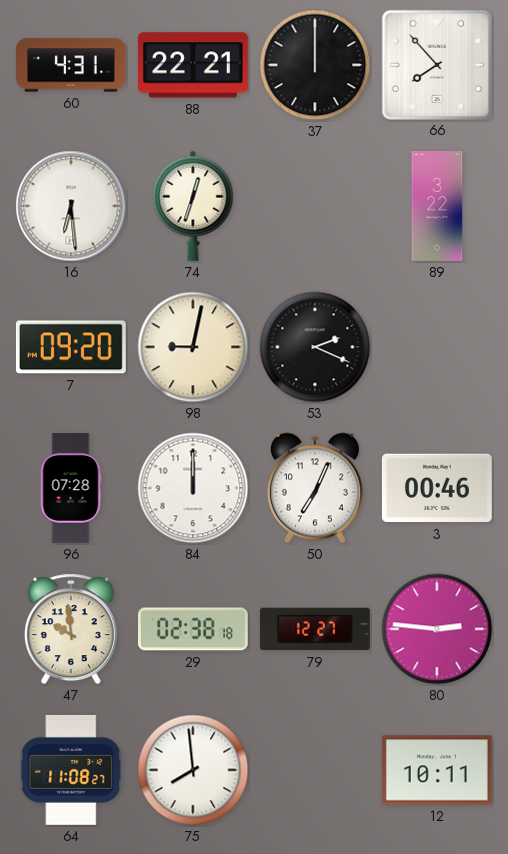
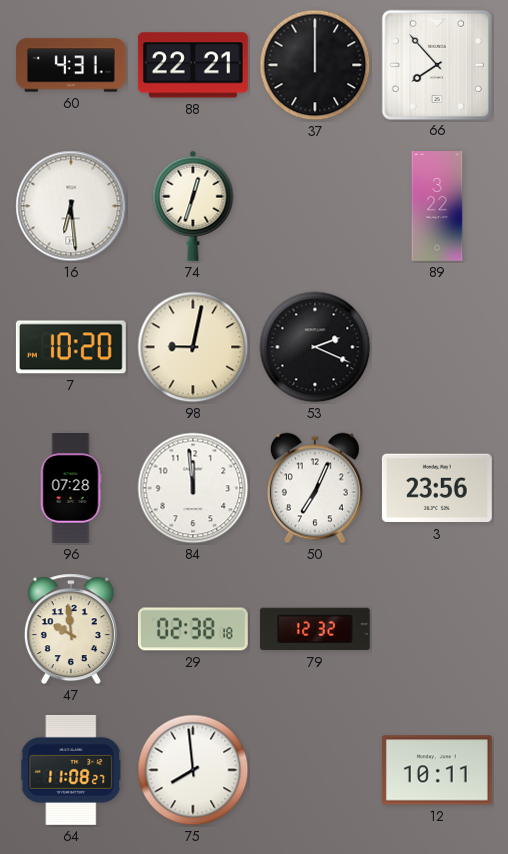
7: 09:20 -> 10:20
84: 12:00 -> 11:59
3: 00:46 -> 23:56
79: 12:27 -> 12:32
80: 2:46 -> none
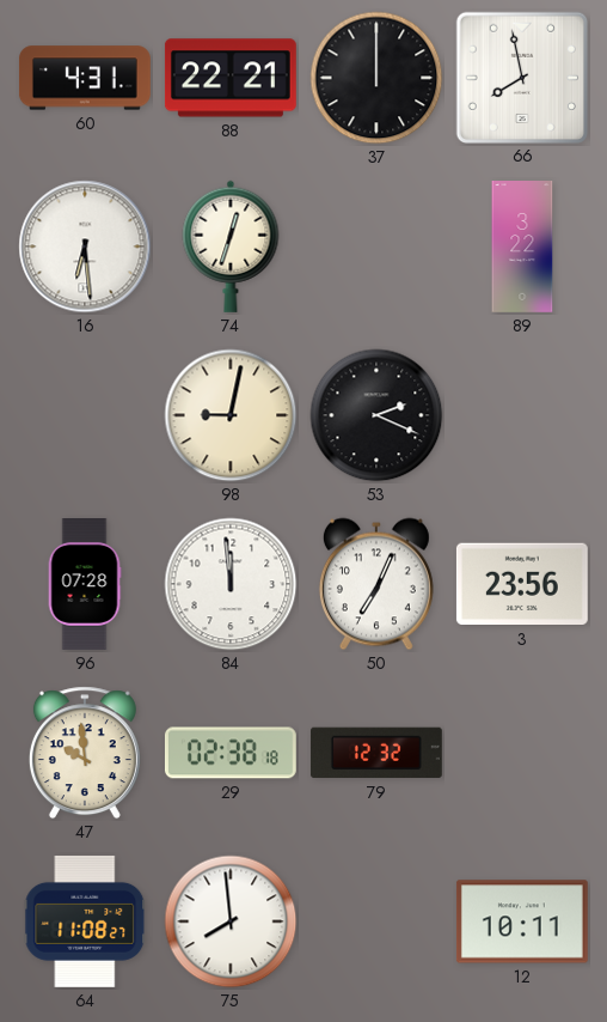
66: 7:53 -> 7:58
7: 10:20 -> none
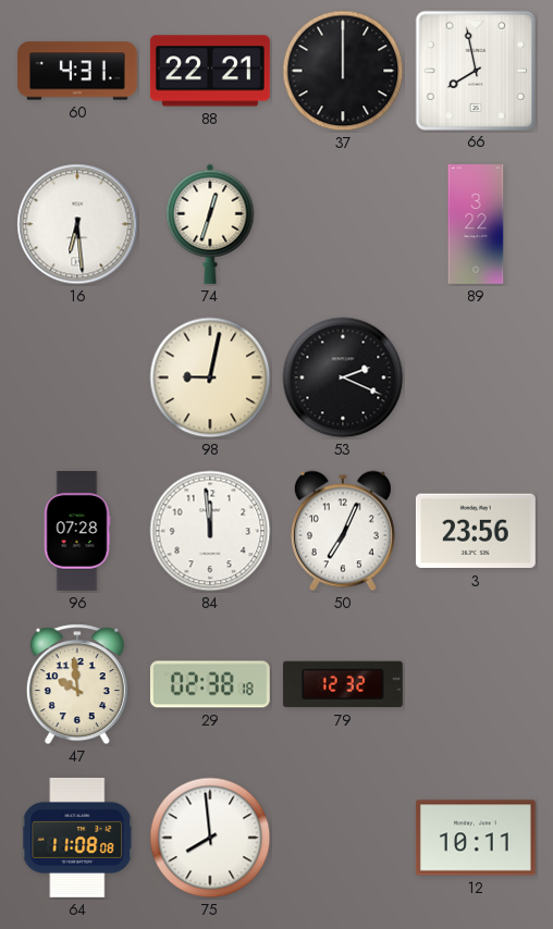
64: 11:08:27 -> 11:08:08
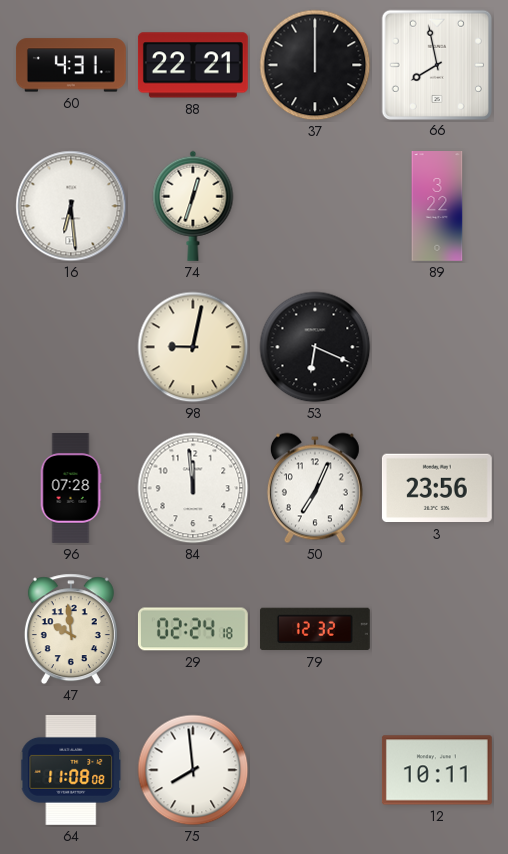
53: 2:19 -> 6:19
29: 02:38 -> 02:24
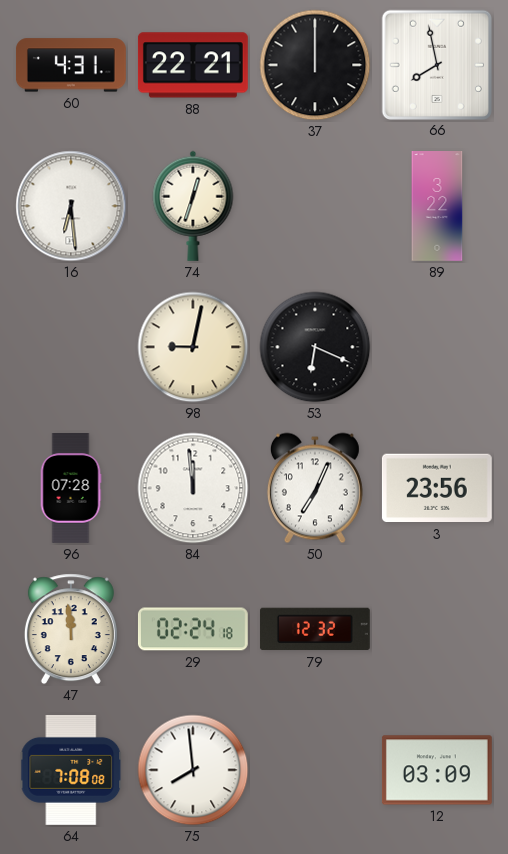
47: 9:59 -> 11:59
64: 11:08 -> 7:08
12: 10:11 -> 03:09
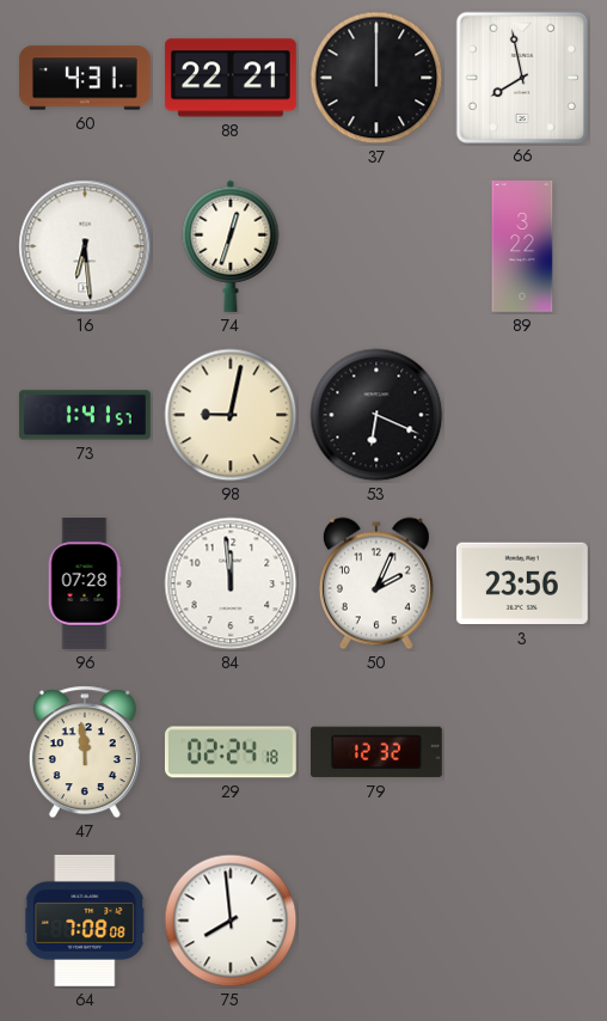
73: none -> 1:41
50: 7:04 -> 2:04
12: 03:09 -> none
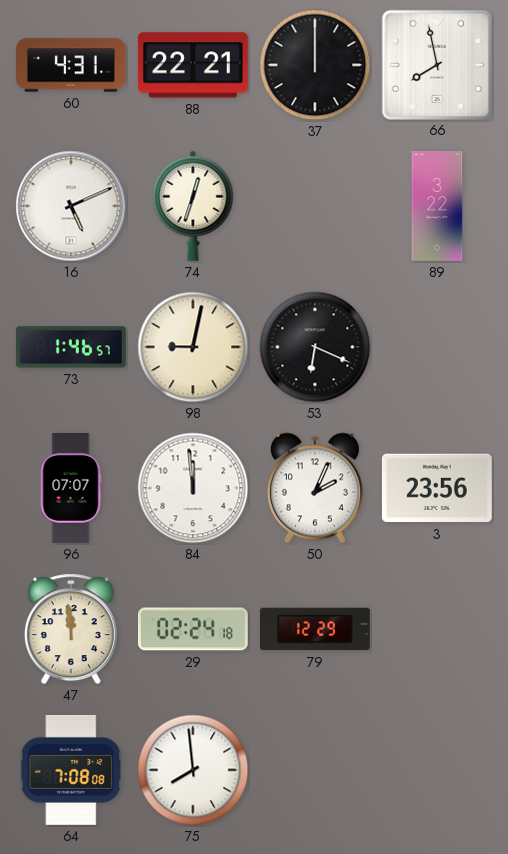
16: 6:29 -> 5:11
73: 1:41 -> 1:46
96: 07:28 -> 07:07
79: 12:32 -> 12:29
